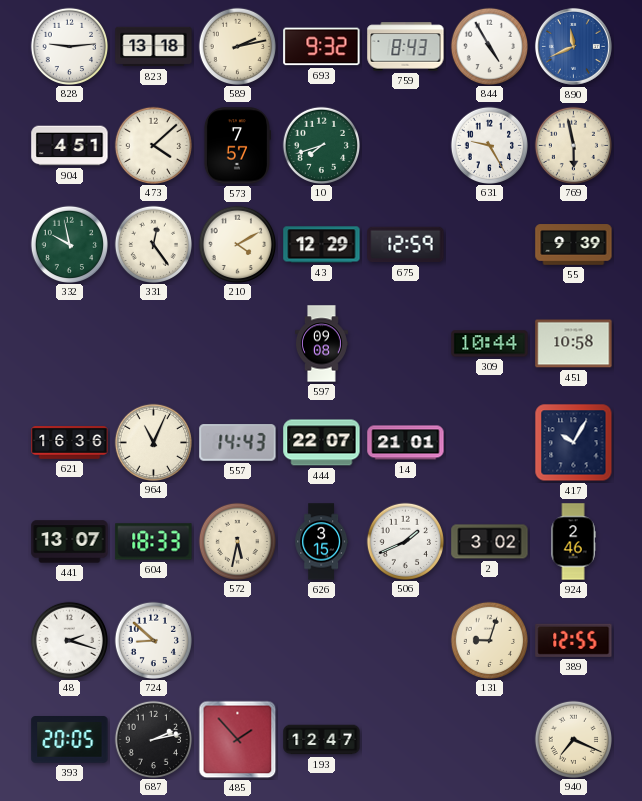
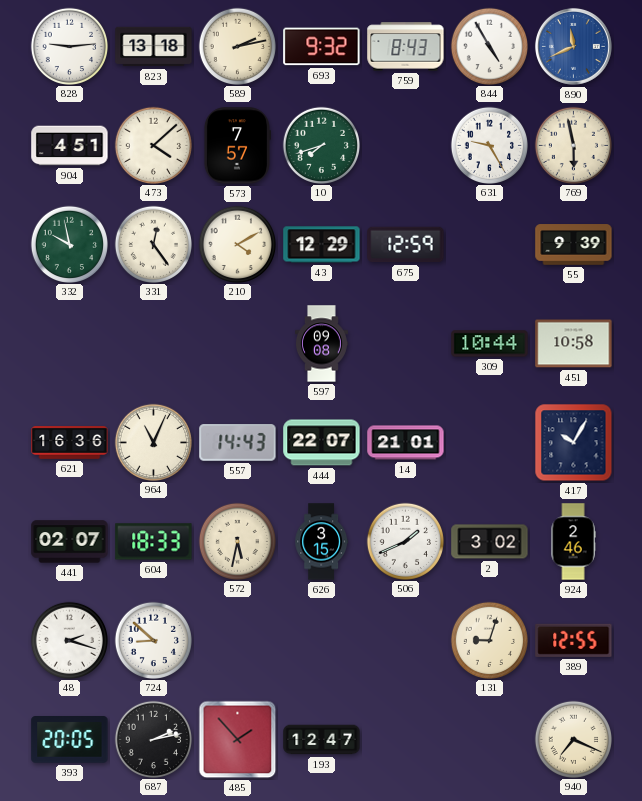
441: 13:07 -> 02:07
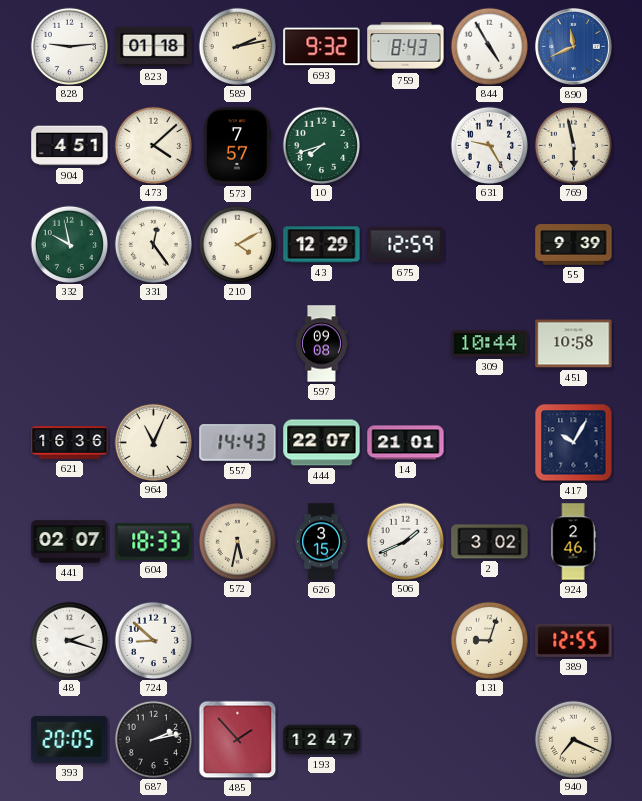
823: 13:18 -> 01:18
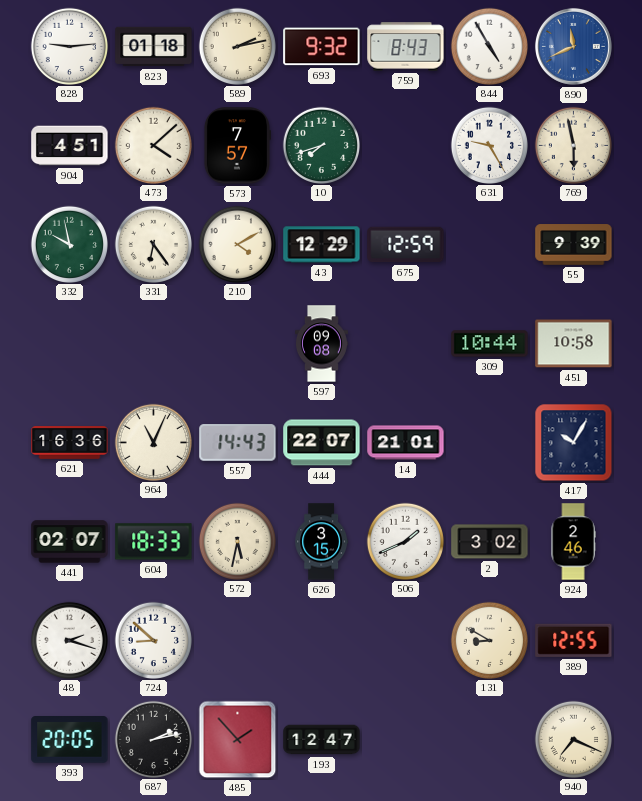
331: 12:24 -> 6:24
131: 9:03 -> 8:50
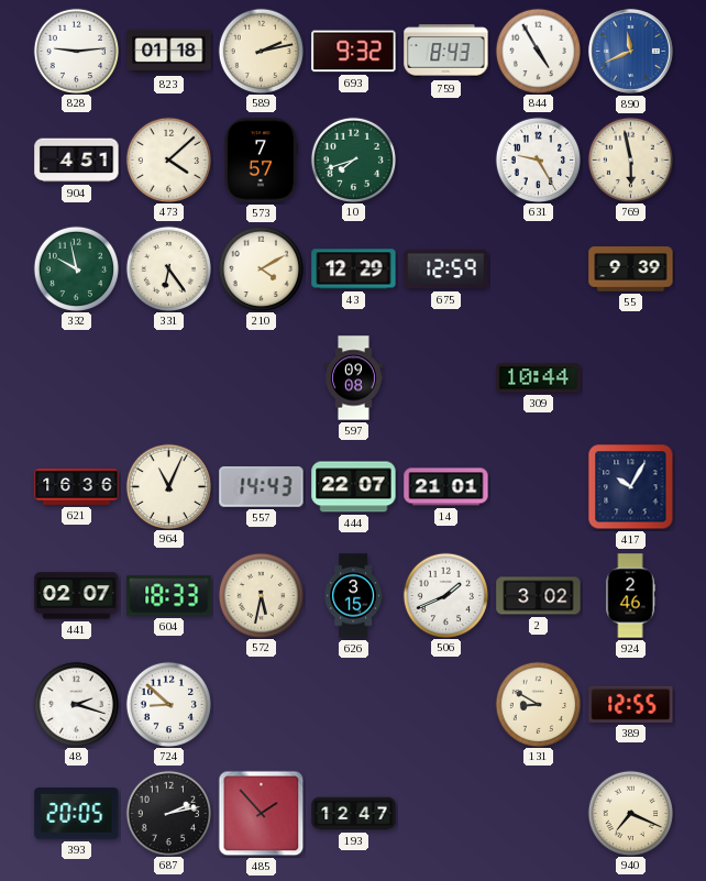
451: 10:58 -> none
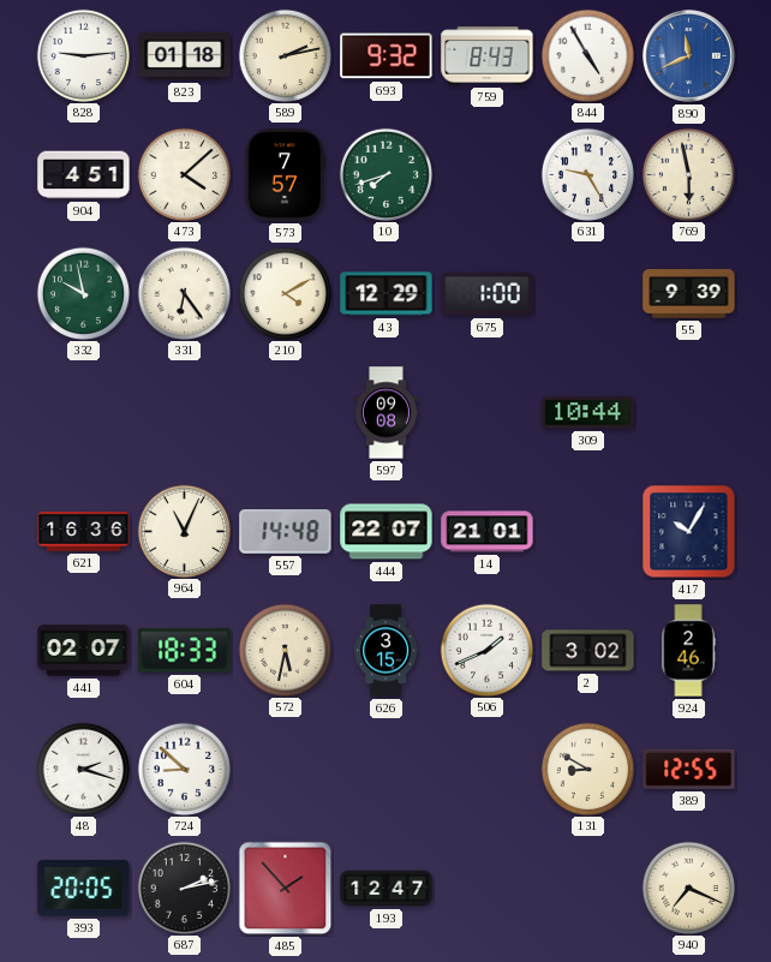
675: 12:59 -> 1:00
557: 14:43 -> 14:48
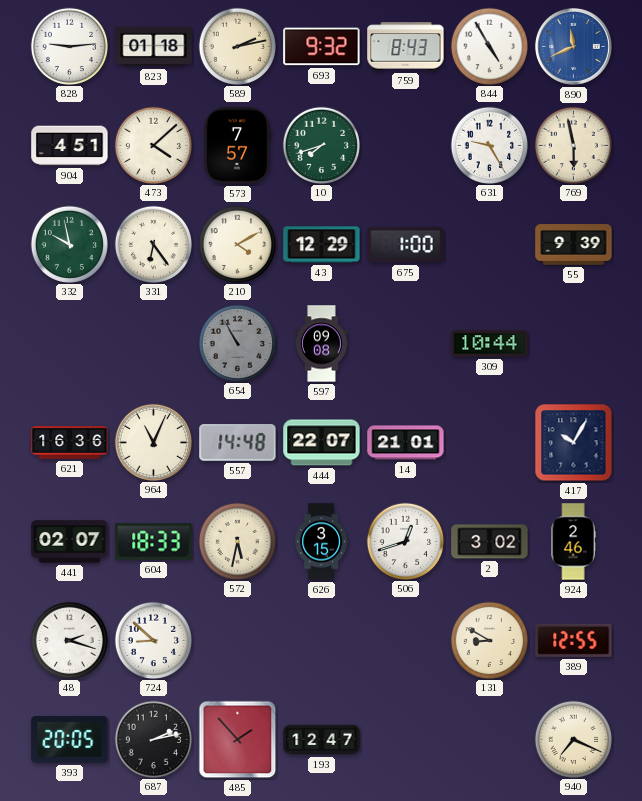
654: none -> 10:55
506: 1:41 -> 12:42
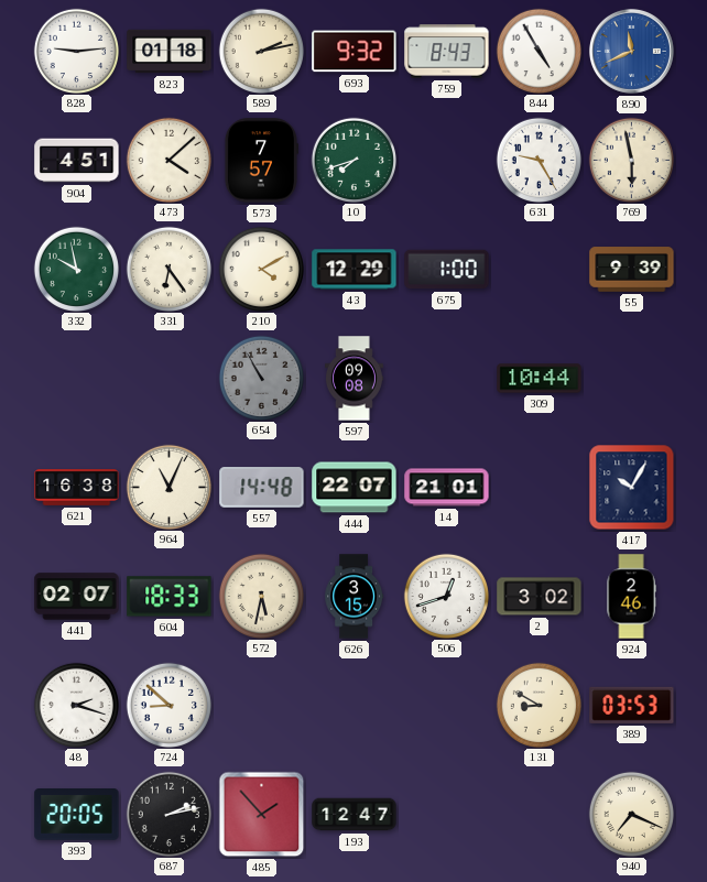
621: 16:36 -> 16:38
389: 12:55 -> 03:53
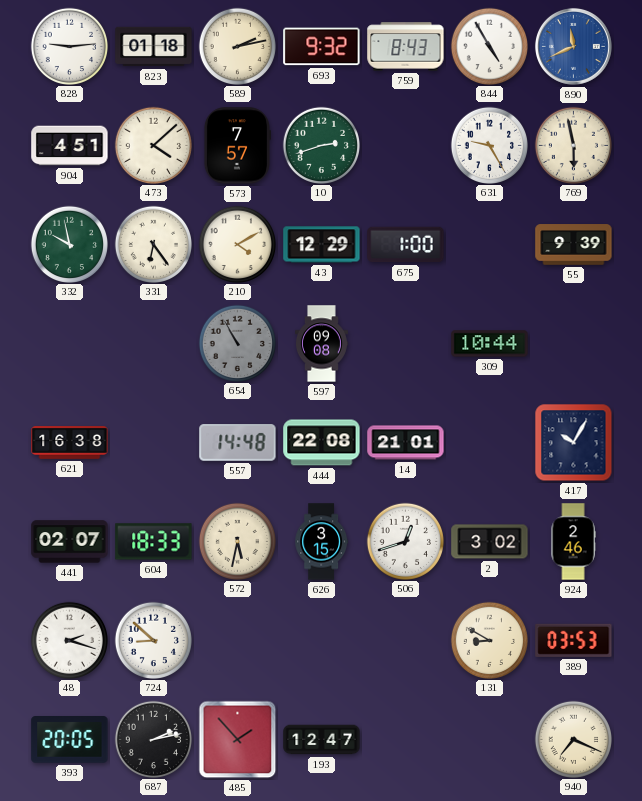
10: 7:42 -> 2:42
964: 11:04 -> none
444: 22:07 -> 22:08
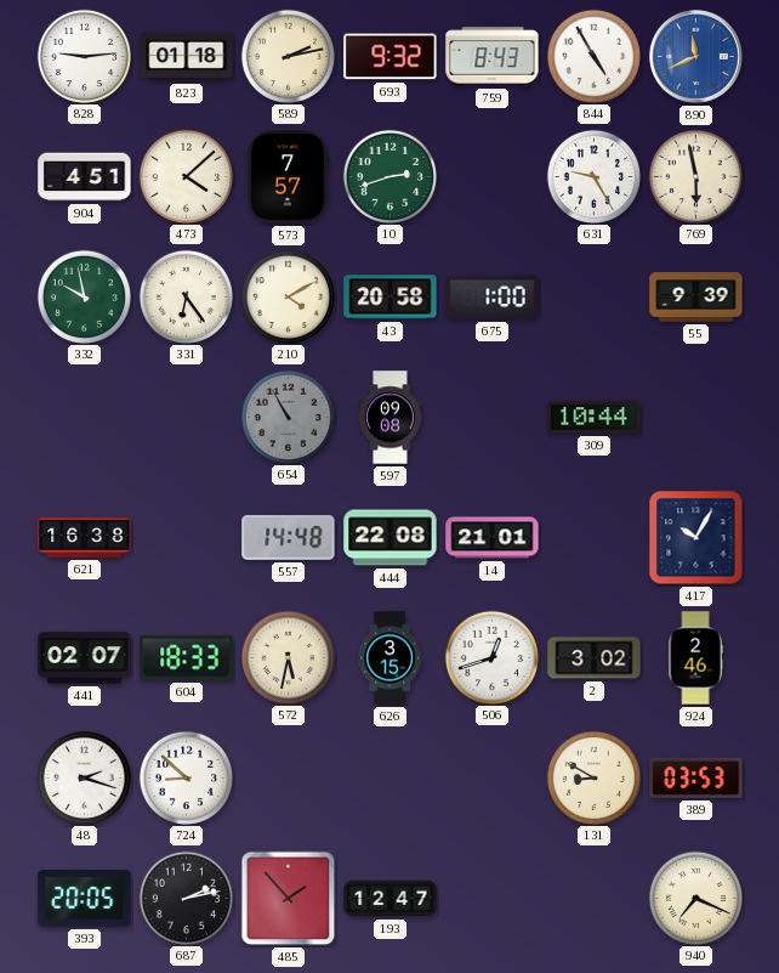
43: 12:29 -> 20:58
